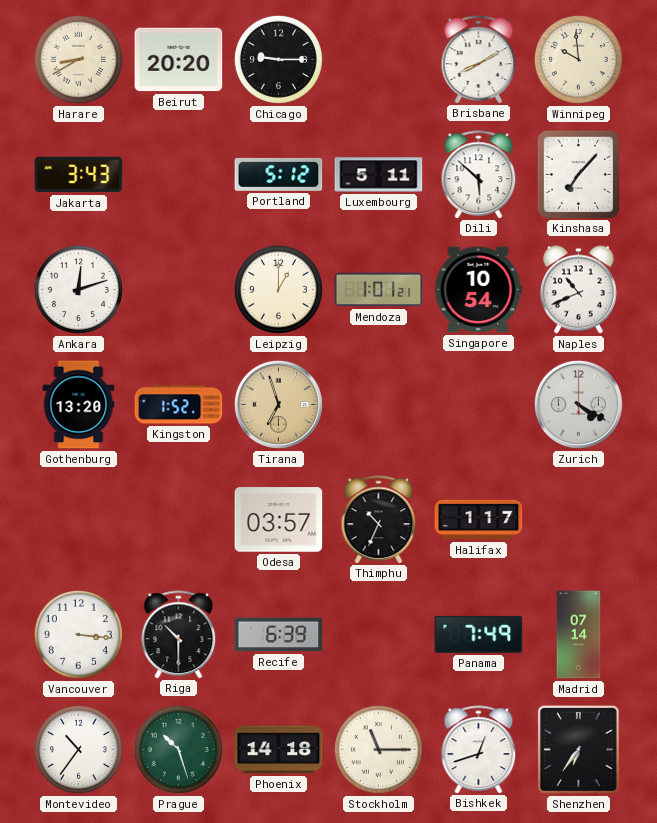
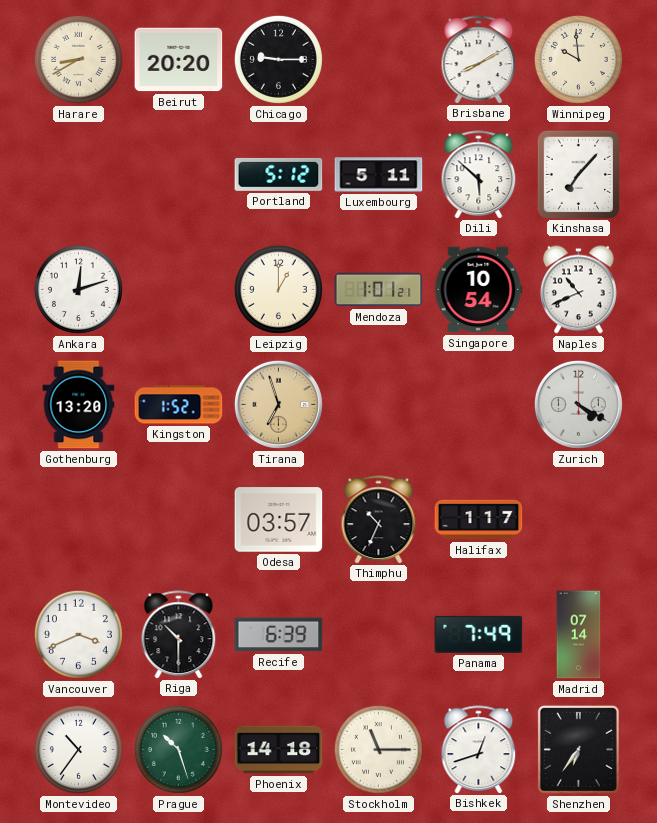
Jakarta: 3:43 -> none
Vancouver: 3:16 -> 3:41
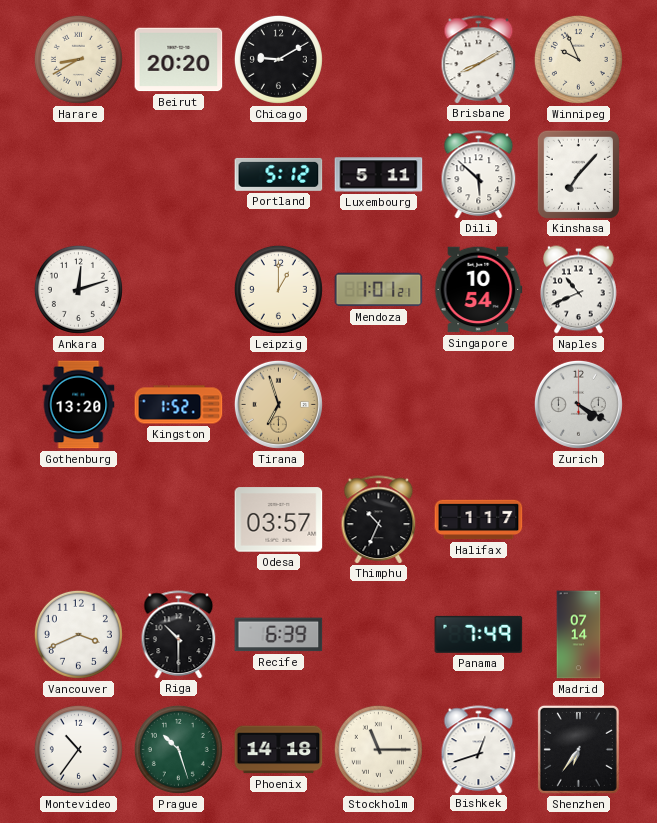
Chicago: 9:15 -> 9:10
Winnipeg: 9:59 -> 9:56
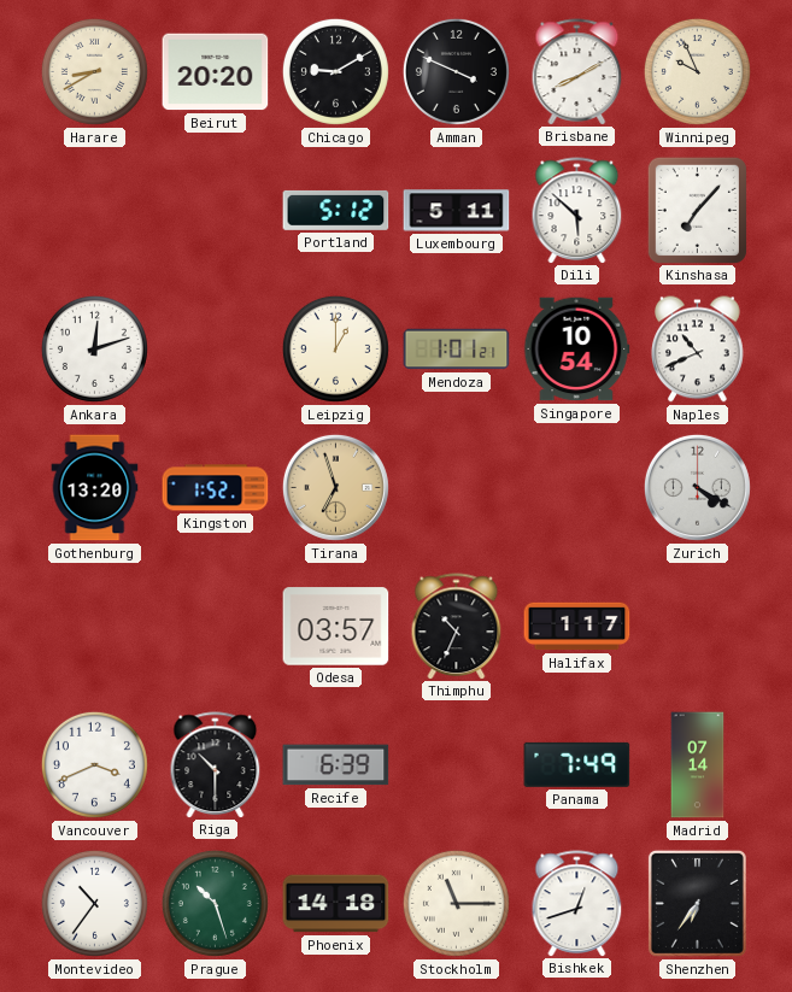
Amman: none -> 3:49
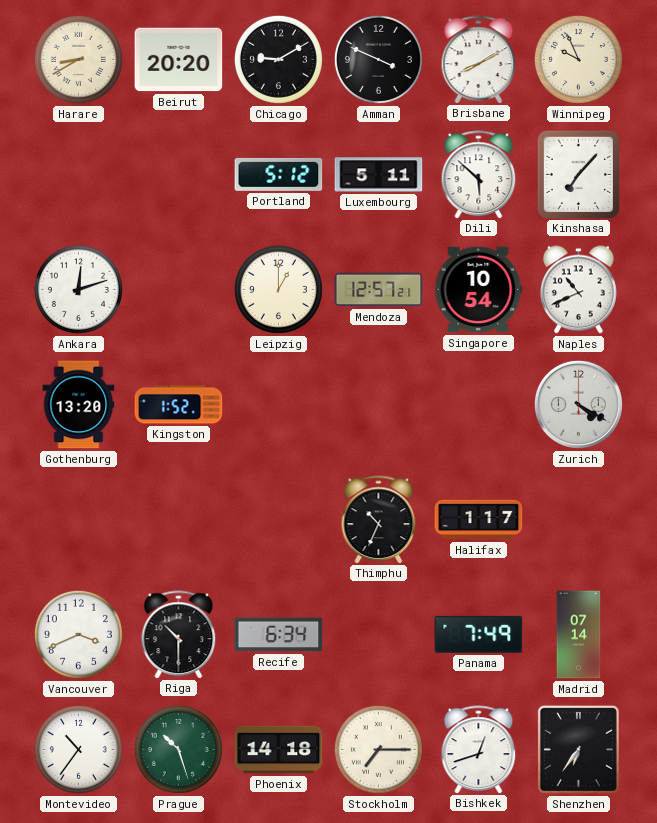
Mendoza: 1:01 -> 12:57
Tirana: 6:57 -> none
Odesa: 03:57 -> none
Recife: 6:39 -> 6:34
Stockholm: 11:15 -> 7:15
